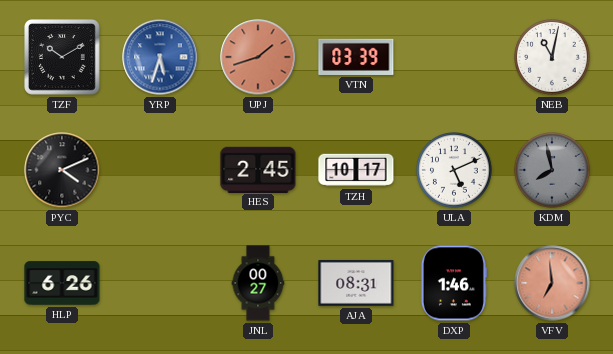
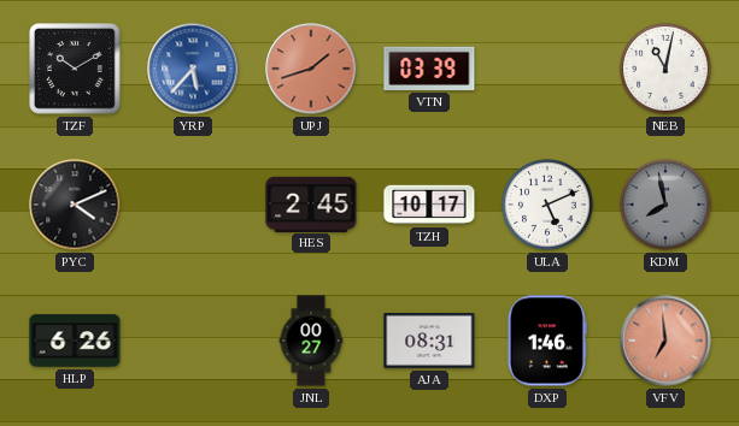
YRP: 5:33 -> 5:37
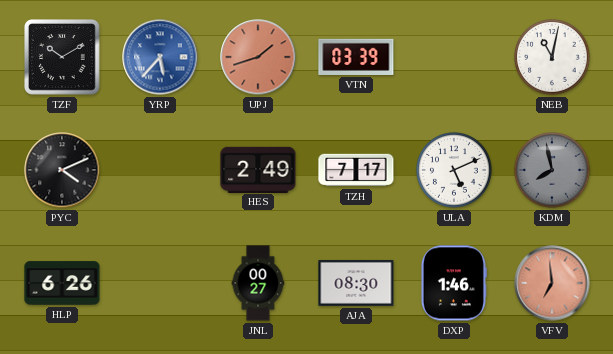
HES: 2:45 -> 2:49
TZH: 10:17 -> 7:17
AJA: 08:31 -> 08:30
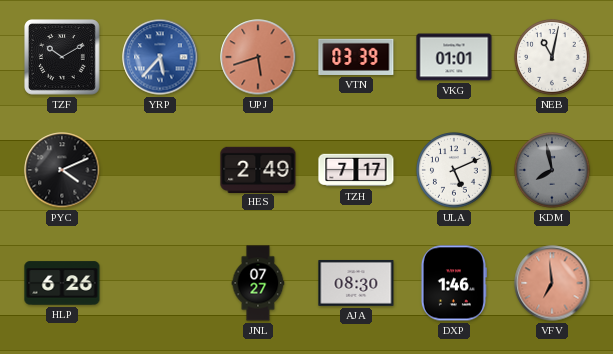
UPJ: 1:42 -> 5:42
VKG: none -> 01:01
JNL: 00:27 -> 07:27
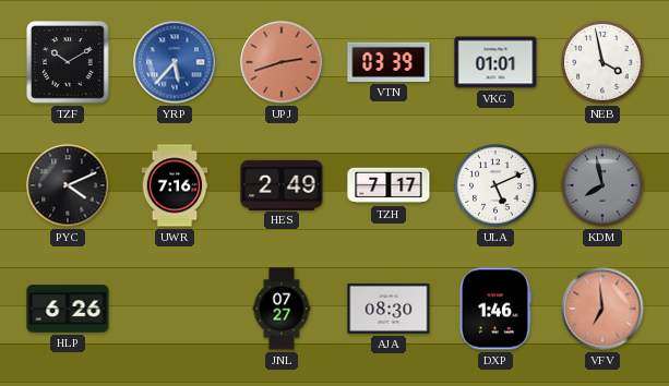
UPJ: 5:42 -> 2:42
NEB: 11:02 -> 3:58
UWR: none -> 7:16
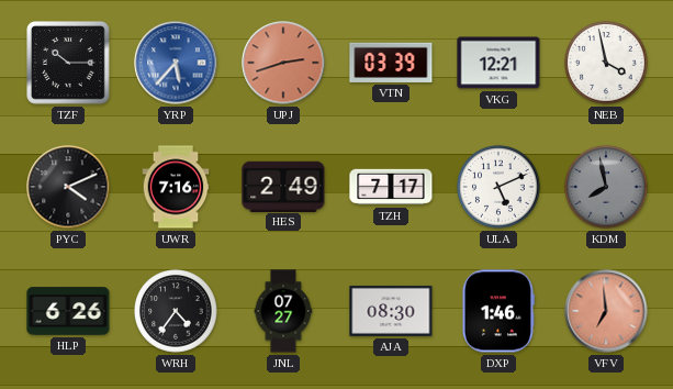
TZF: 10:10 -> 10:15
VKG: 01:01 -> 12:21
WRH: none -> 4:36
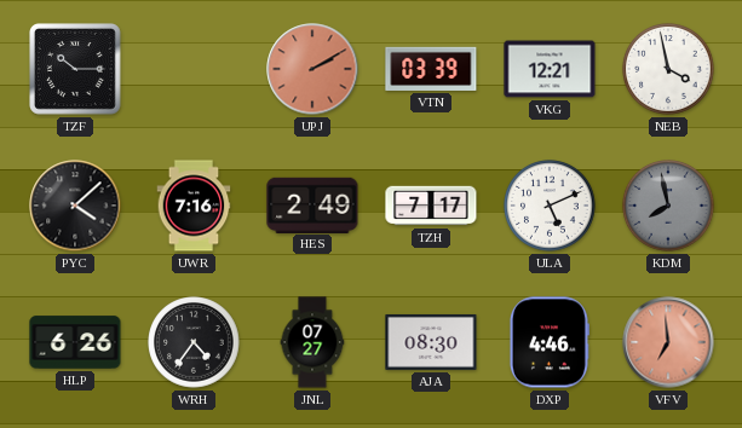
YRP: 5:37 -> none
UPJ: 2:42 -> 2:10
PYC: 4:11 -> 4:08
DXP: 1:46 -> 4:46
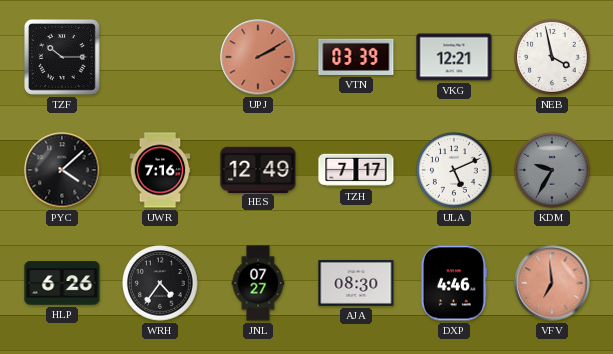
HES: 2:49 -> 12:49
KDM: 7:58 -> 9:35
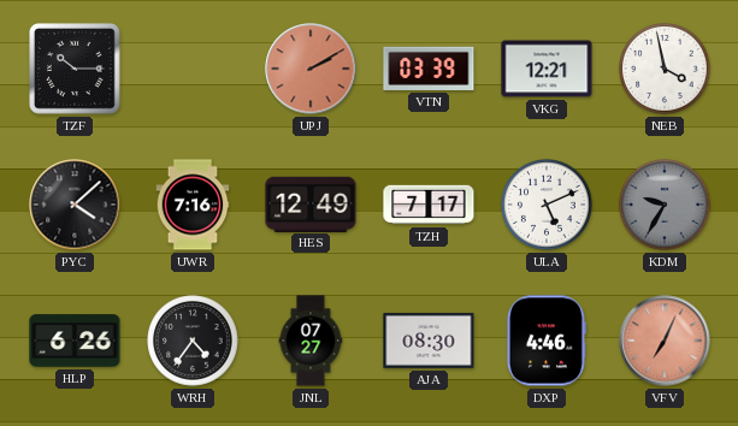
VFV: 6:59 -> 7:04
